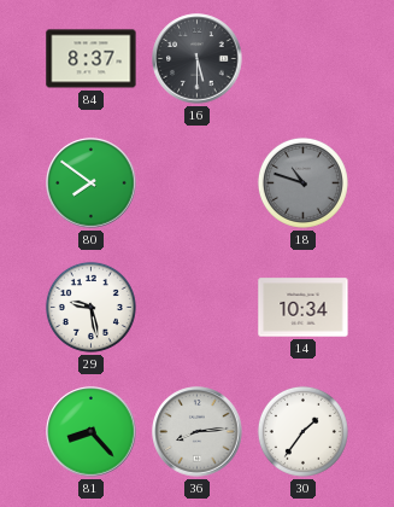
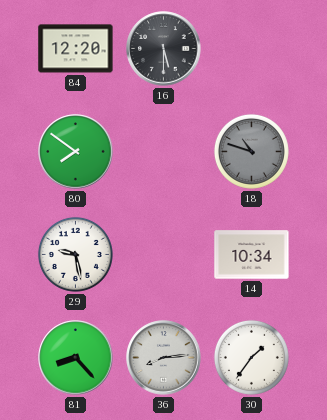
84: 8:37 -> 12:20
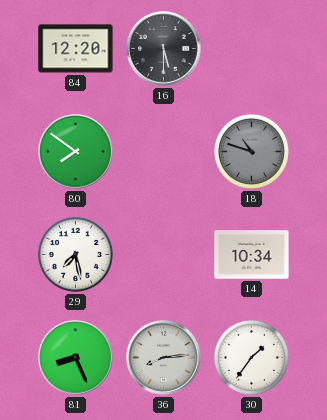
29: 9:28 -> 7:28
81: 8:23 -> 8:26
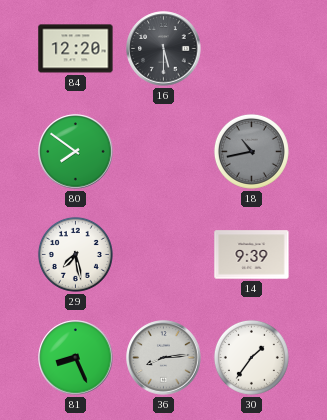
18: 10:48 -> 10:43
14: 10:34 -> 9:39
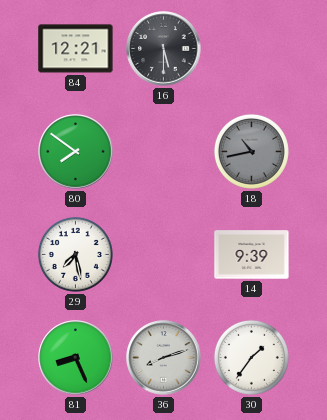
84: 12:20 -> 12:21
36: 8:14 -> 8:12
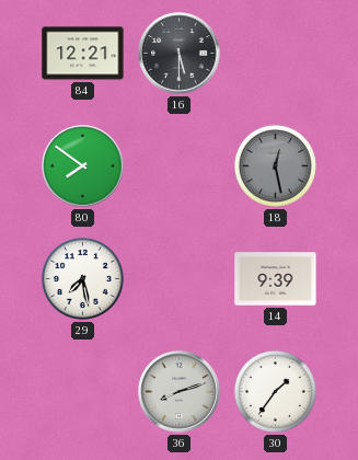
18: 10:43 -> 12:28
81: 8:26 -> none
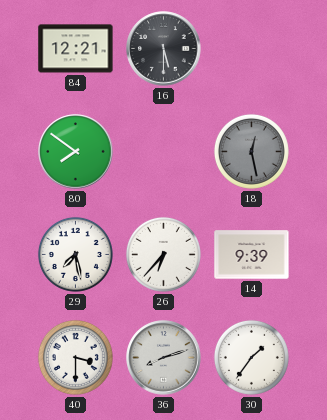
26: none -> 6:37
40: none -> 3:30
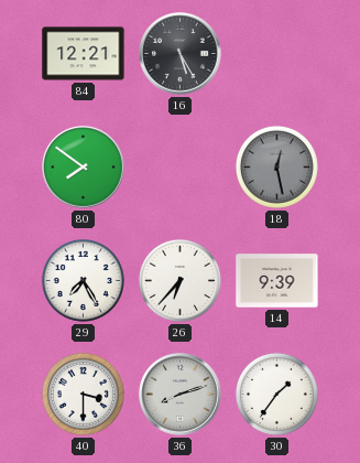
16: 5:30 -> 5:25
29: 7:28 -> 7:25
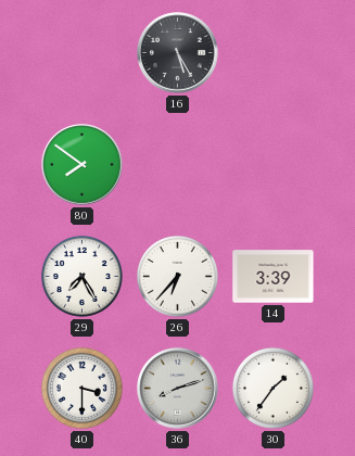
84: 12:21 -> none
18: 12:28 -> none
14: 9:39 -> 3:39
